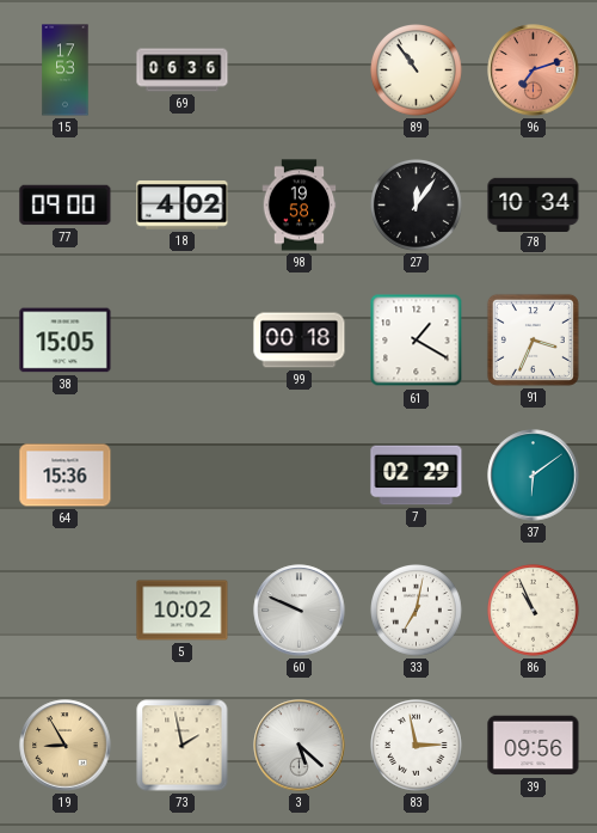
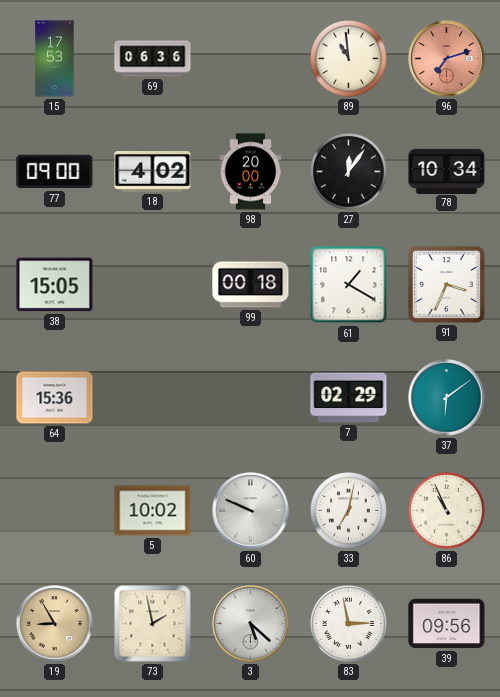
89: 10:54 -> 10:59
98: 19:58 -> 20:00
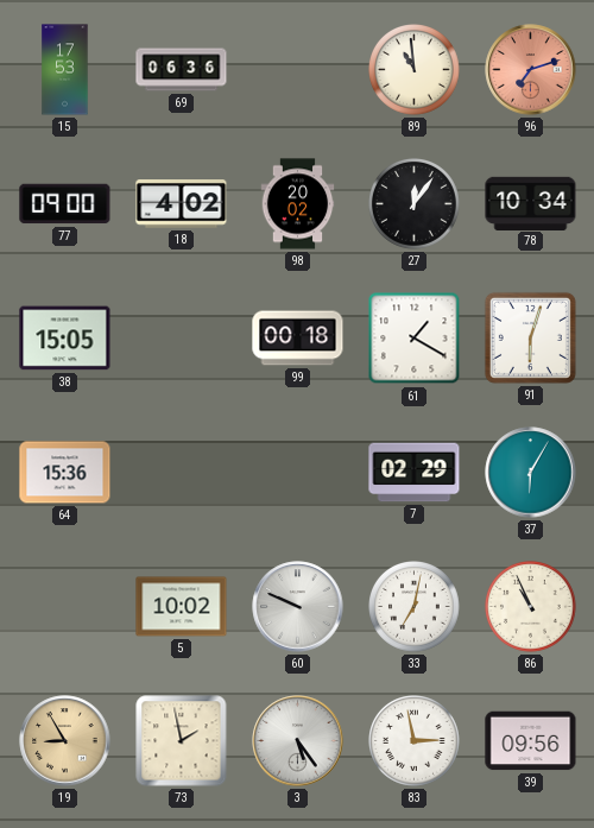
98: 20:00 -> 20:02
91: 3:34 -> 6:03
37: 6:09 -> 6:05
3: 5:22 -> 5:24
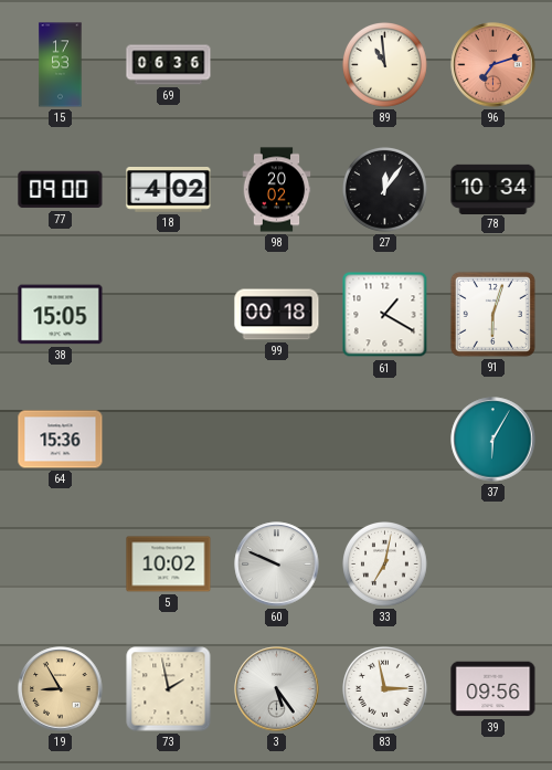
7: 02:29 -> none
86: 10:56 -> none
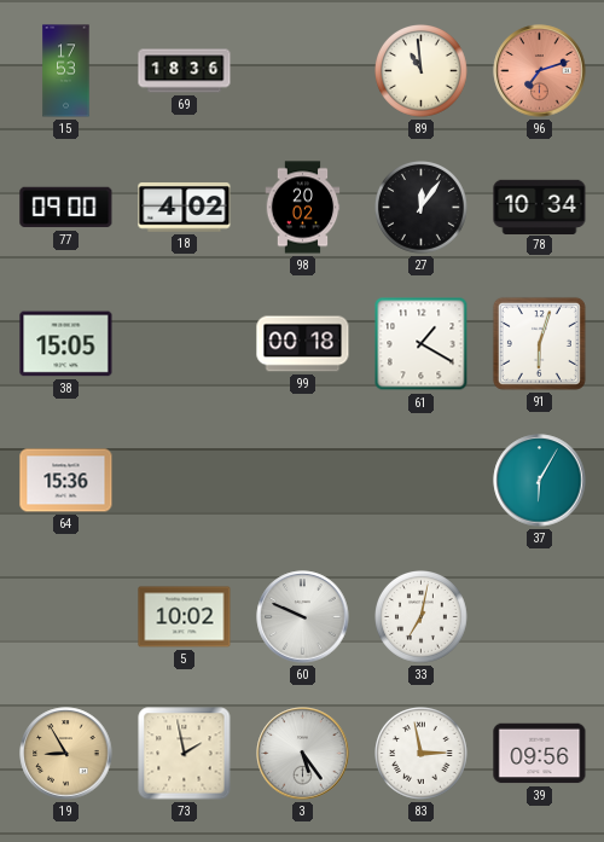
69: 06:36 -> 18:36
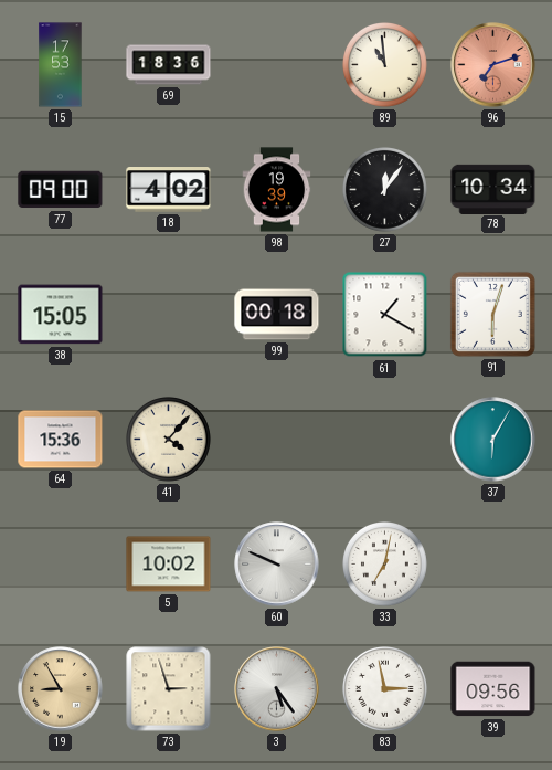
98: 20:02 -> 19:39
41: none -> 4:07
73: 1:58 -> 2:57
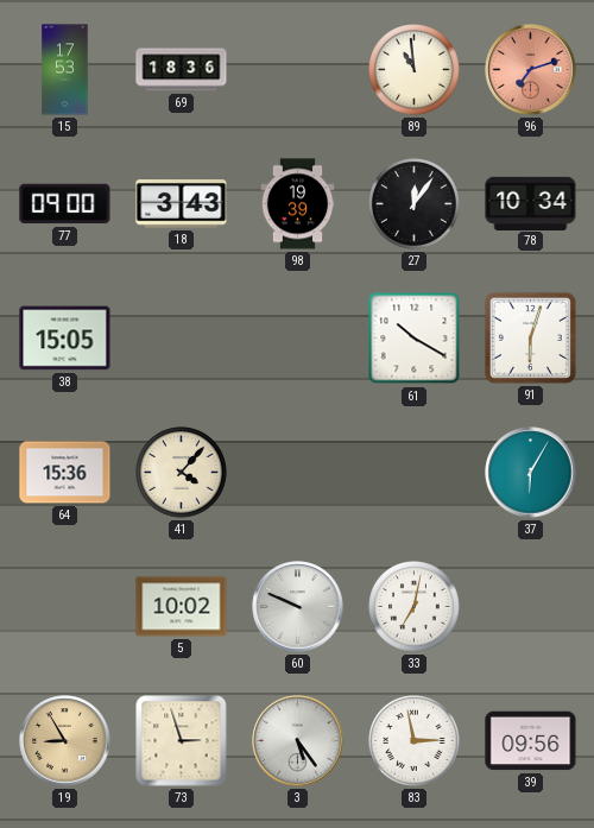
18: 4:02 -> 3:43
99: 00:18 -> none
61: 1:20 -> 10:20
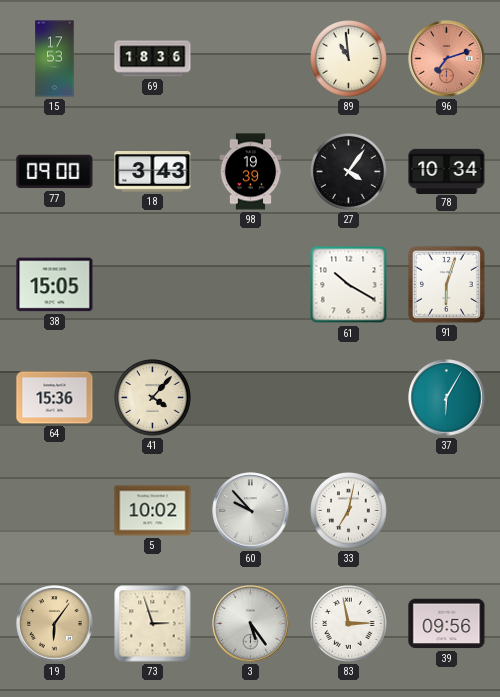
27: 12:06 -> 4:06
60: 9:49 -> 9:53
19: 8:55 -> 6:06
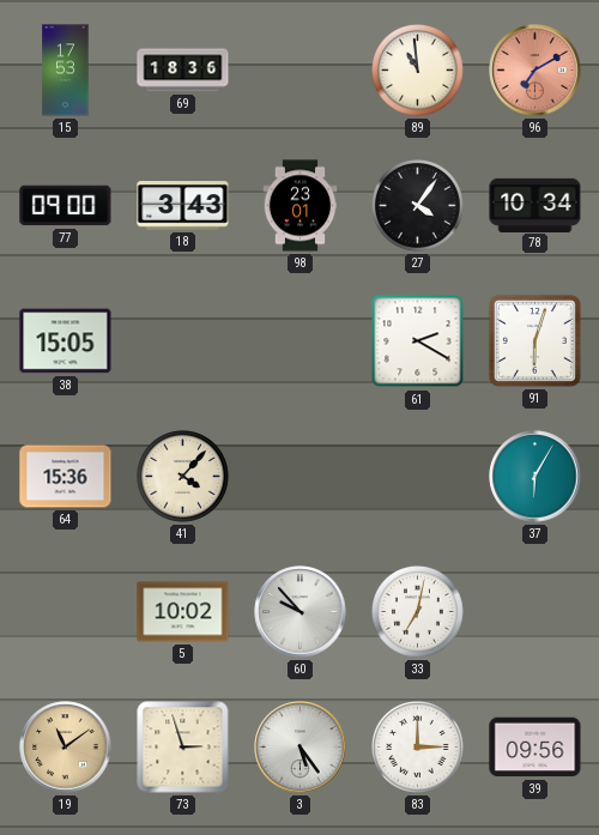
96: 7:12 -> 7:10
98: 19:39 -> 23:01
61: 10:20 -> 2:20
19: 6:06 -> 11:09
83: 2:58 -> 3:00
